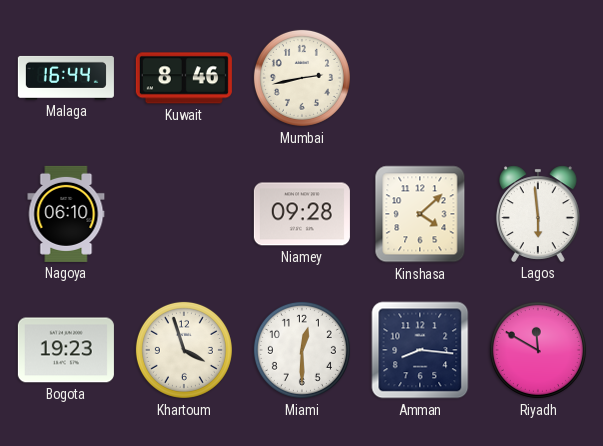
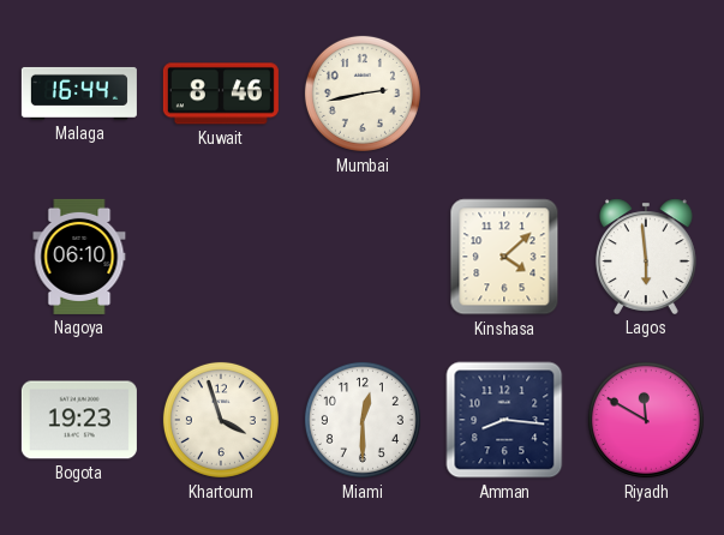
Niamey: 09:28 -> none
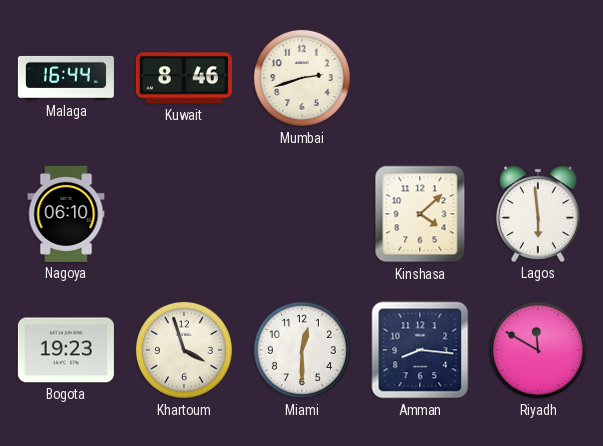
Mumbai: 2:43 -> 2:42
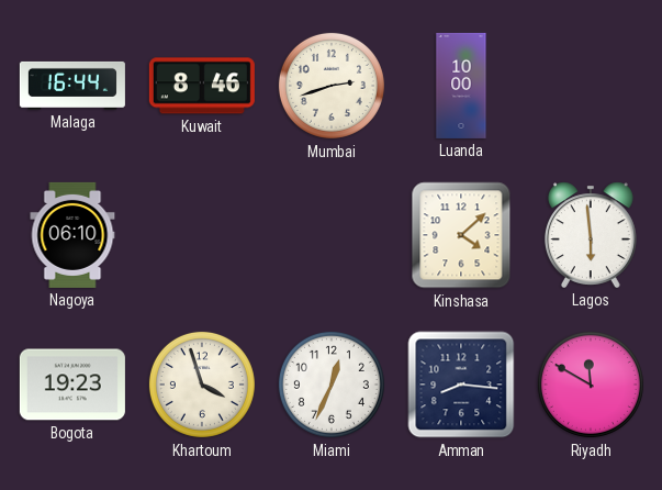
Luanda: none -> 10:00
Miami: 12:30 -> 12:34
